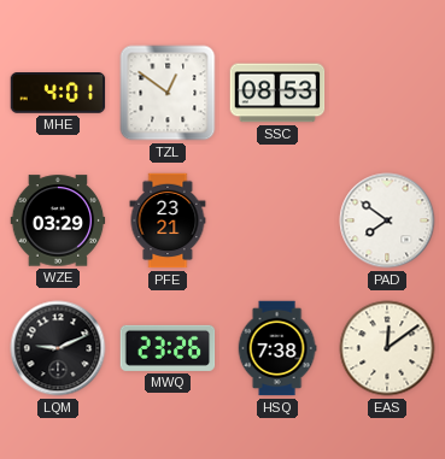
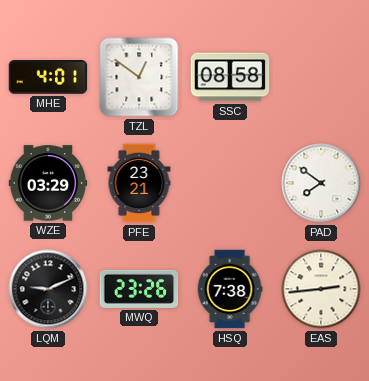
SSC: 08:53 -> 08:58
EAS: 12:09 -> 2:44
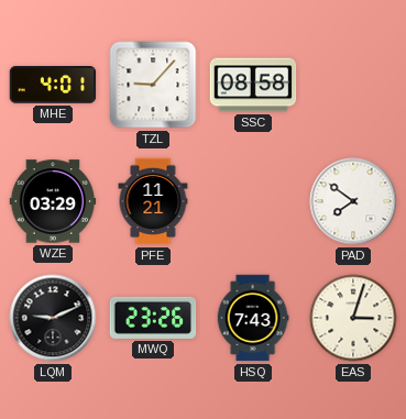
TZL: 12:51 -> 9:07
PFE: 23:21 -> 11:21
HSQ: 7:38 -> 7:43
EAS: 2:44 -> 3:03
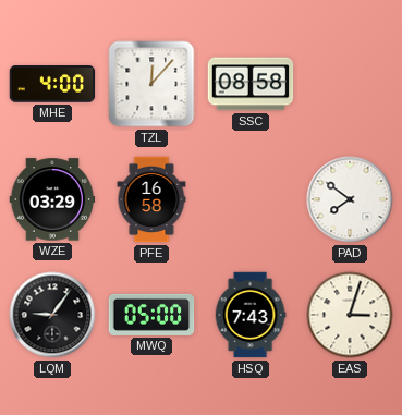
MHE: 4:01 -> 4:00
TZL: 9:07 -> 12:07
PFE: 11:21 -> 16:58
LQM: 9:11 -> 9:06
MWQ: 23:26 -> 05:00
